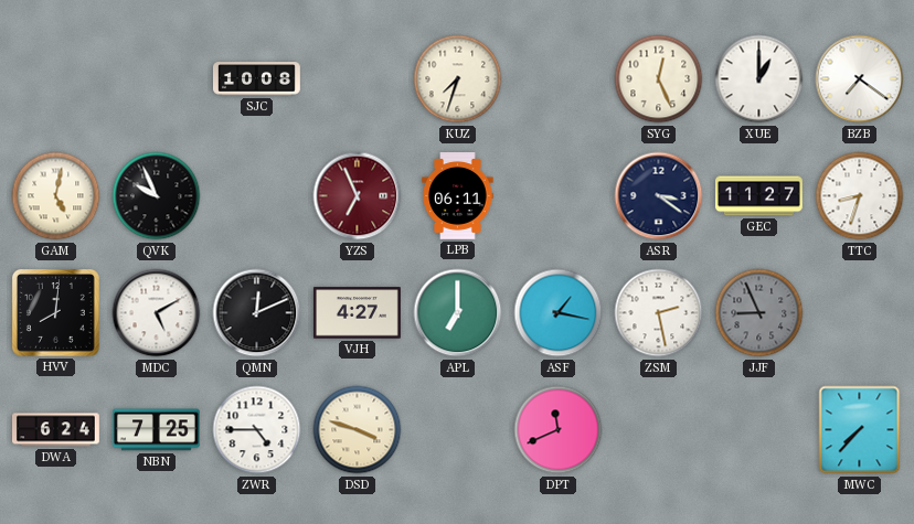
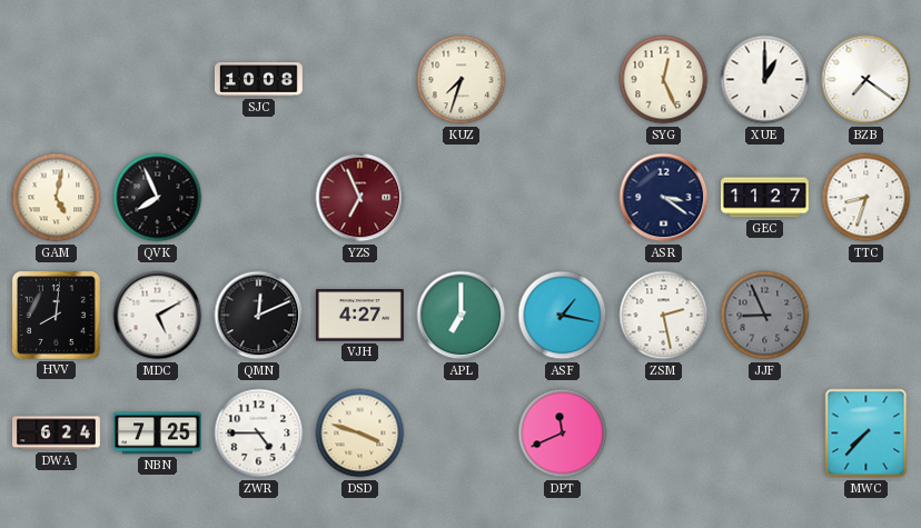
QVK: 9:56 -> 7:56
LPB: 06:11 -> none
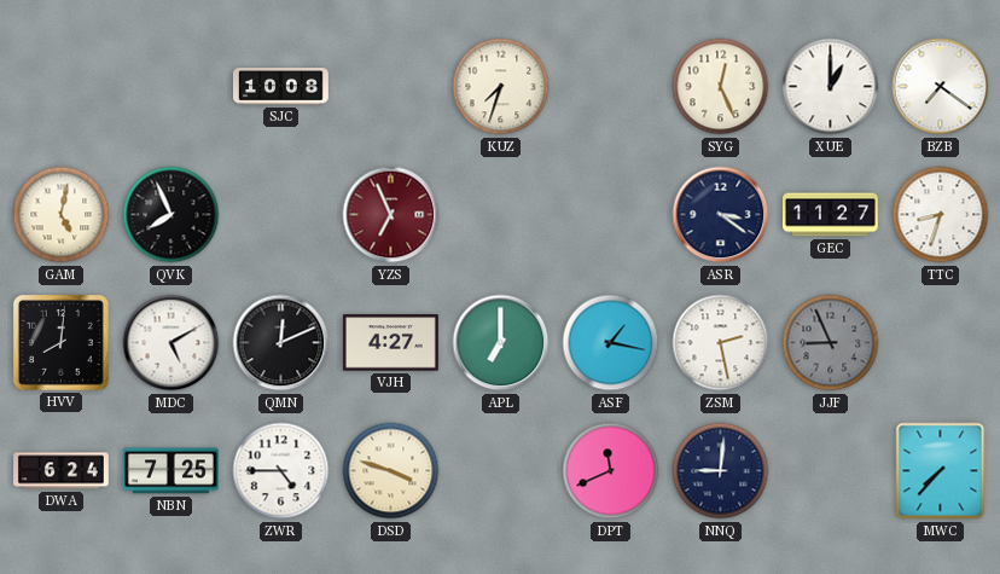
NNQ: none -> 9:01
